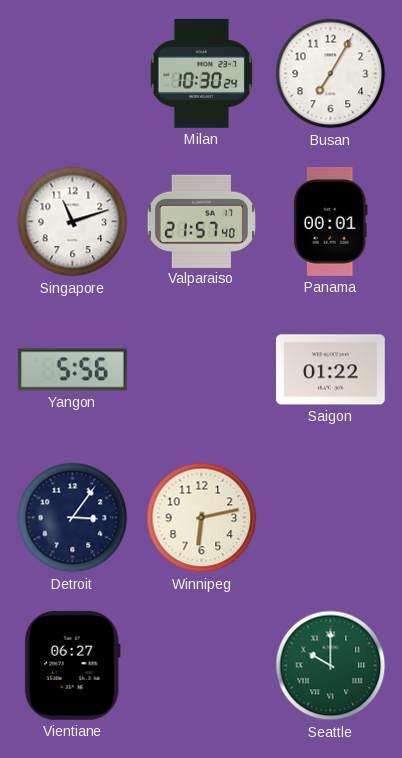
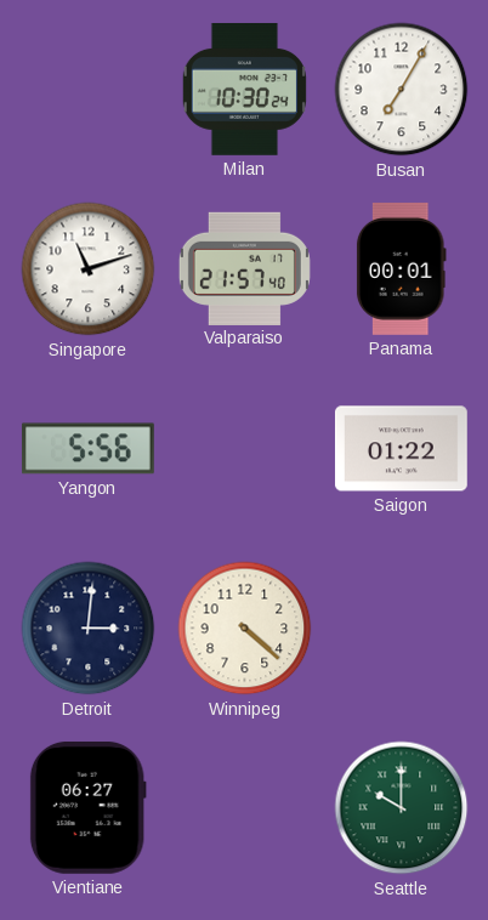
Detroit: 3:06 -> 3:01
Winnipeg: 6:13 -> 4:22
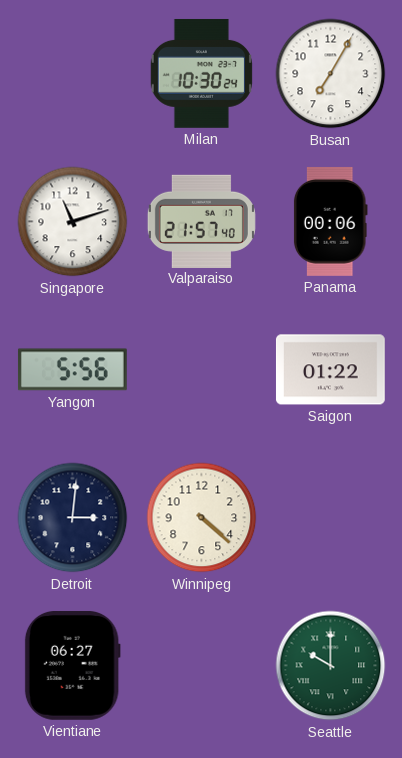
Panama: 00:01 -> 00:06
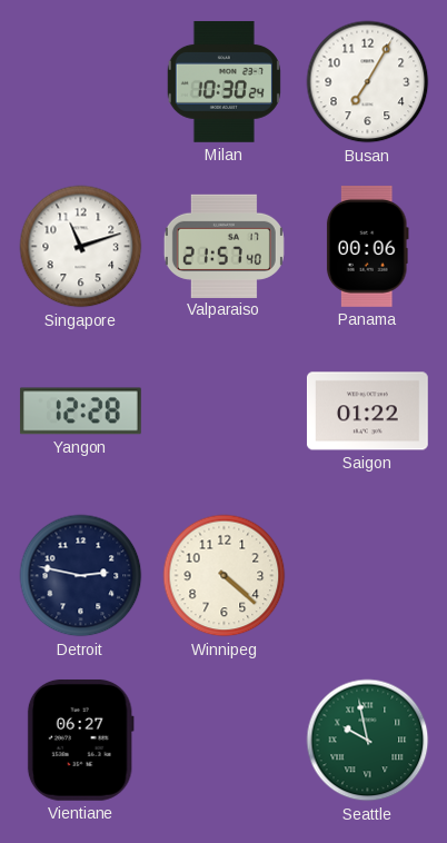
Yangon: 5:56 -> 12:28
Detroit: 3:01 -> 2:47
Seattle: 10:00 -> 9:58
